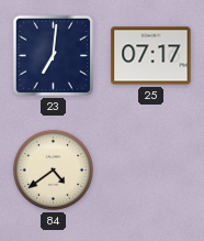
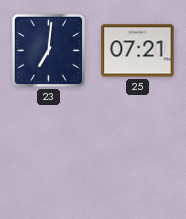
25: 07:17 -> 07:21
84: 4:39 -> none
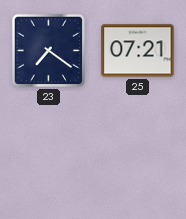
23: 7:01 -> 7:21
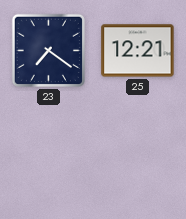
25: 07:21 -> 12:21
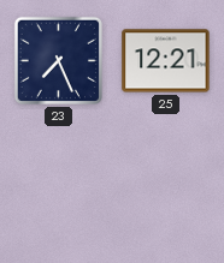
23: 7:21 -> 7:26
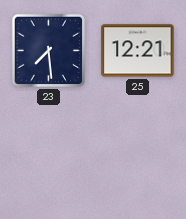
23: 7:26 -> 7:29
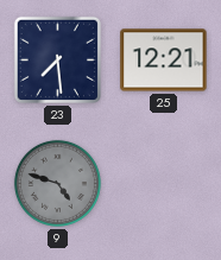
9: none -> 4:48
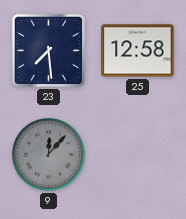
25: 12:21 -> 12:58
9: 4:48 -> 12:07
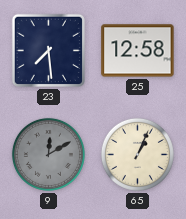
9: 12:07 -> 12:10
65: none -> 1:04
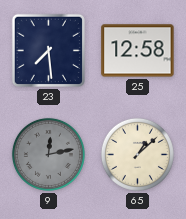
9: 12:10 -> 12:13
65: 1:04 -> 1:08
